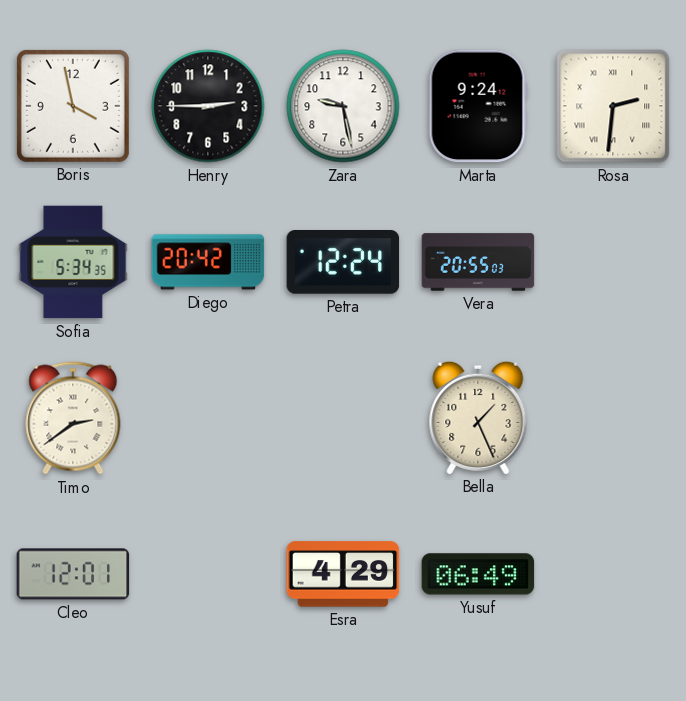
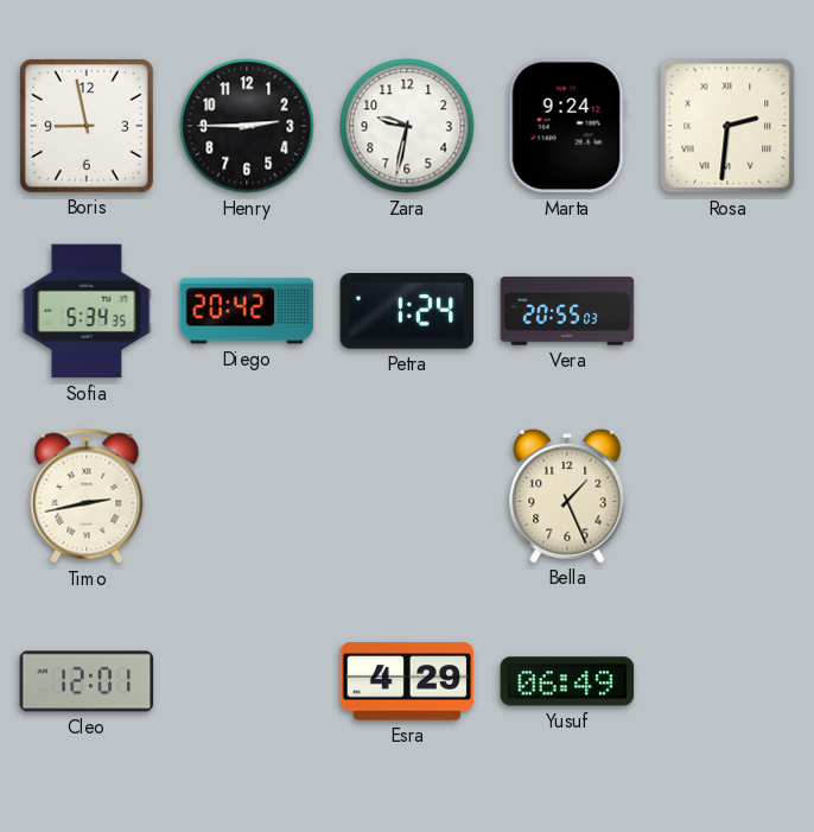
Boris: 3:58 -> 8:58
Zara: 9:28 -> 9:32
Petra: 12:24 -> 1:24
Timo: 2:39 -> 2:43
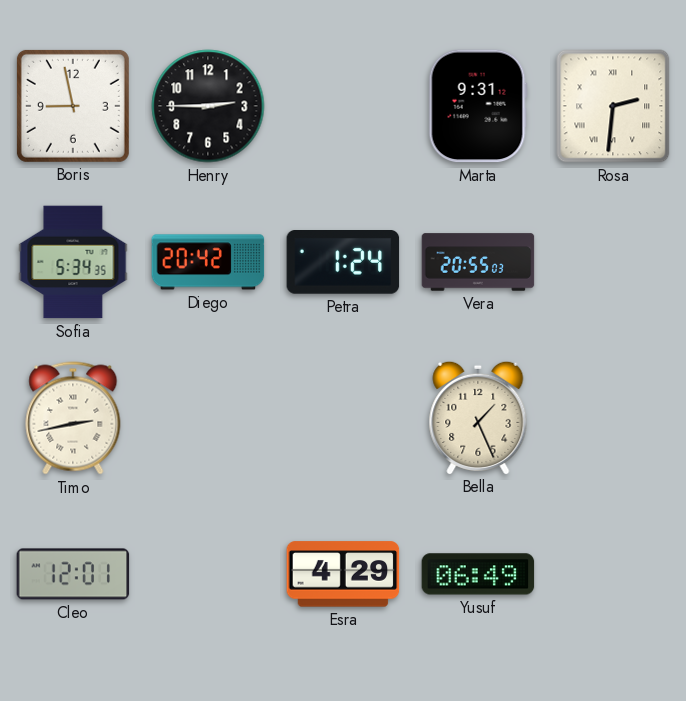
Zara: 9:32 -> none
Marta: 9:24 -> 9:31
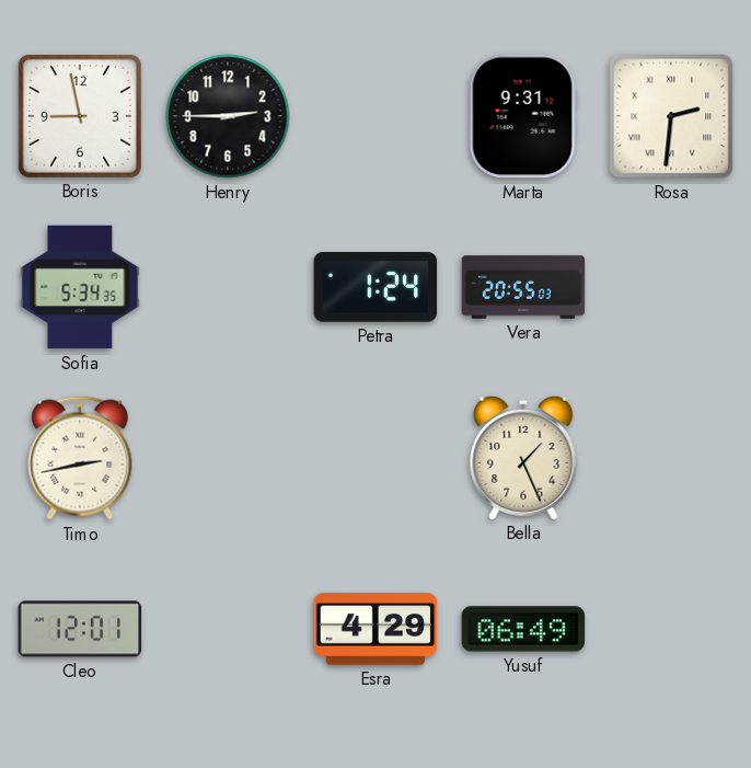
Diego: 20:42 -> none
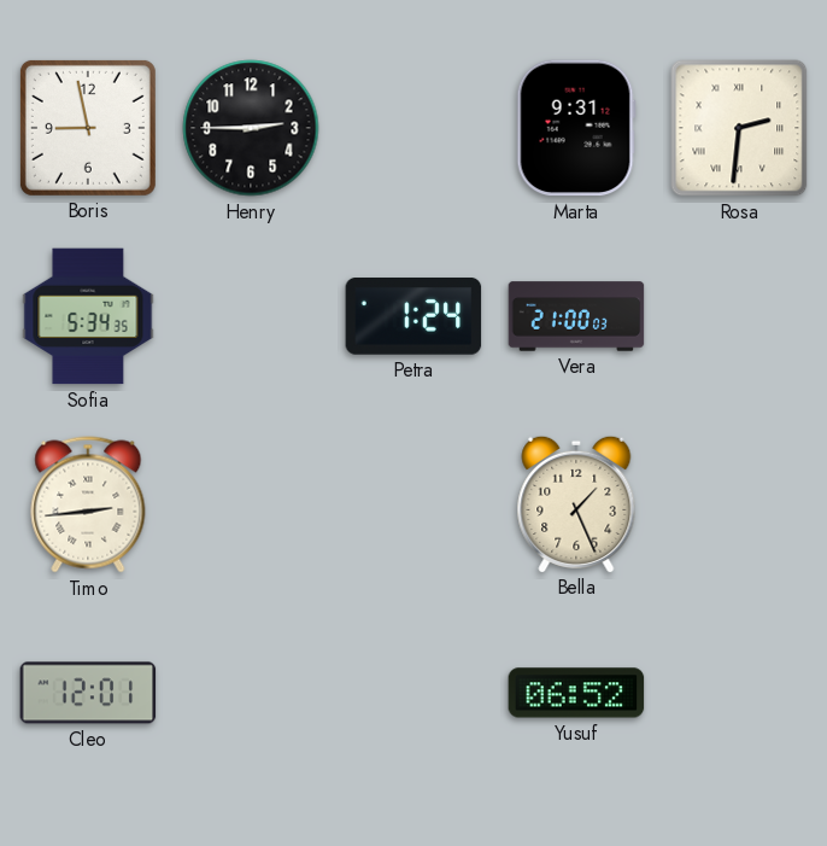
Vera: 20:55 -> 21:00
Timo: 2:43 -> 2:44
Esra: 4:29 -> none
Yusuf: 06:49 -> 06:52
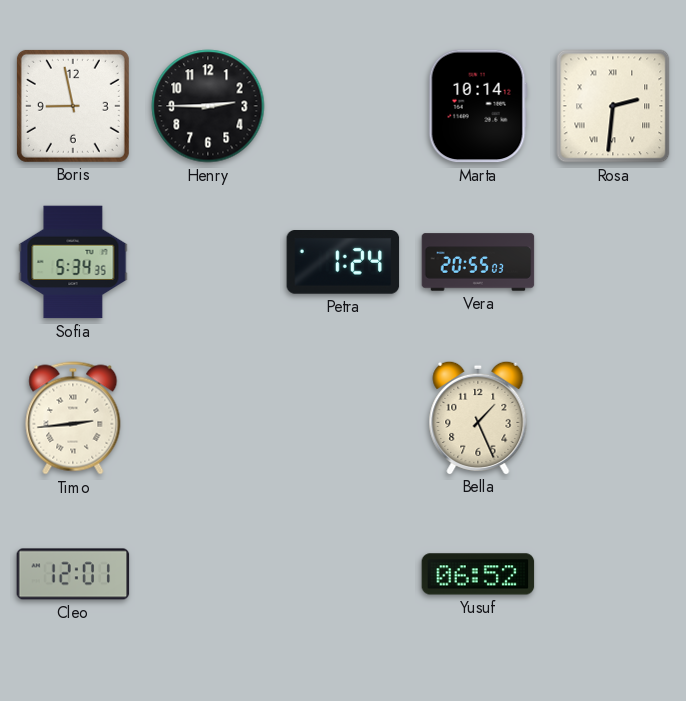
Marta: 9:31 -> 10:14
Vera: 21:00 -> 20:55
